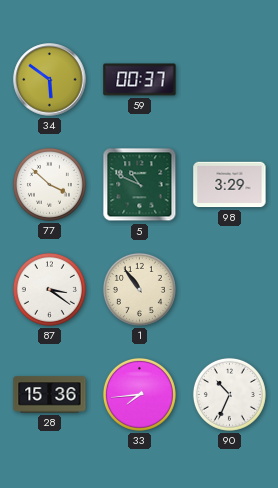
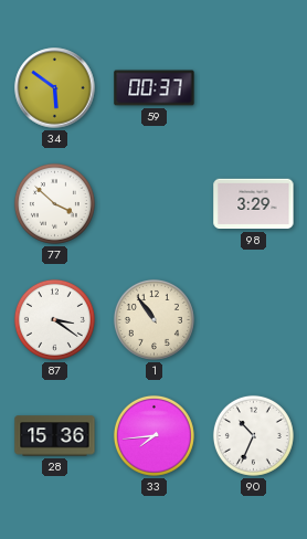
5: 10:49 -> none
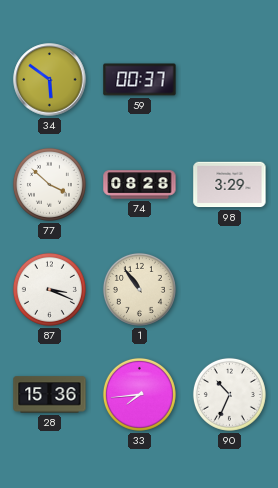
74: none -> 08:28
87: 3:21 -> 3:19
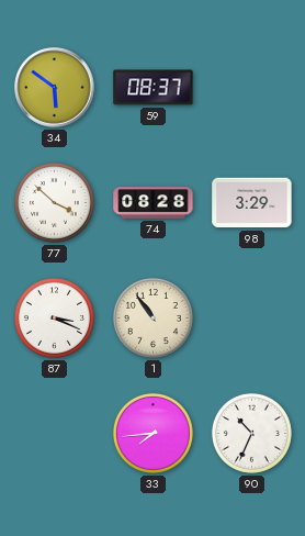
59: 00:37 -> 08:37
28: 15:36 -> none
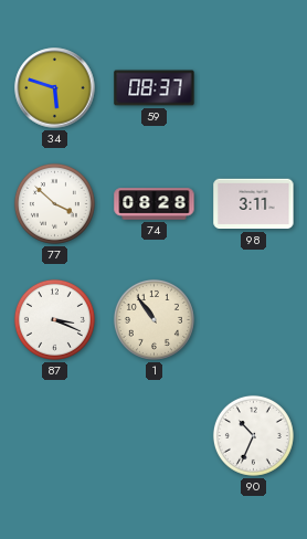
34: 5:51 -> 5:48
98: 3:29 -> 3:11
33: 7:44 -> none
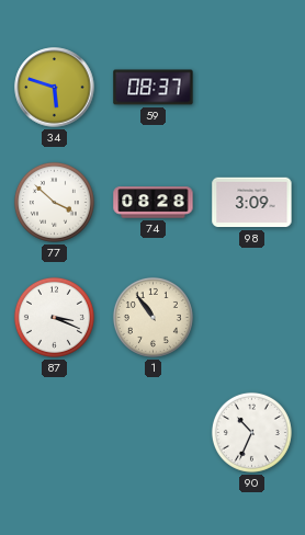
98: 3:11 -> 3:09
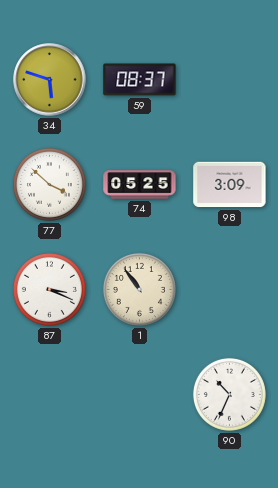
74: 08:28 -> 05:25
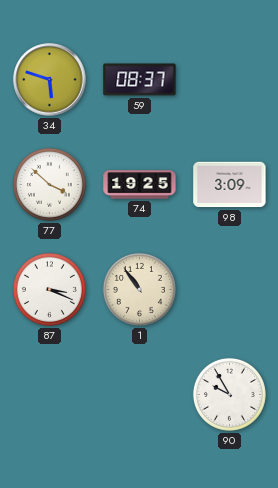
74: 05:25 -> 19:25
90: 10:34 -> 9:55
